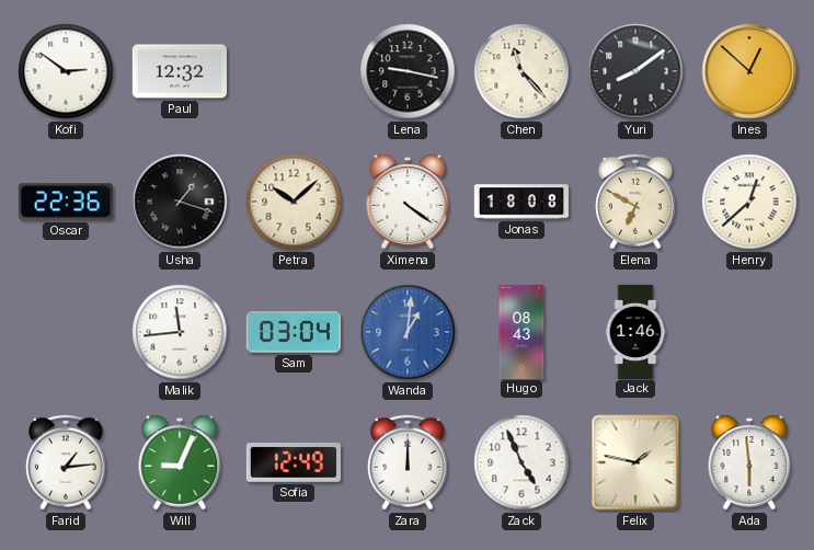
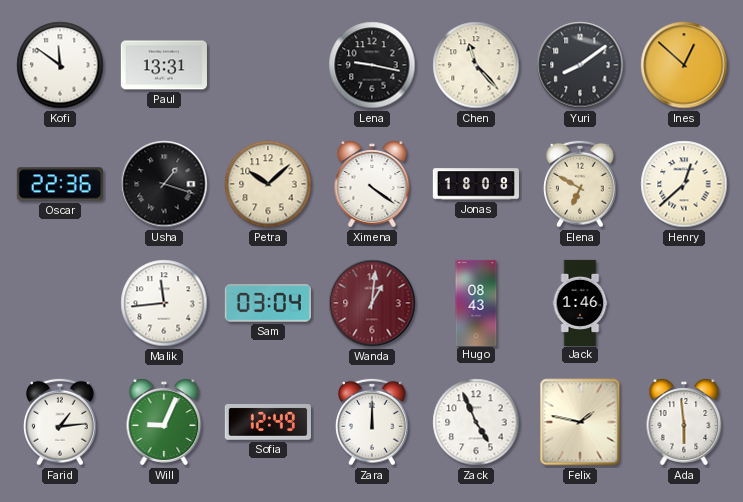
Kofi: 2:51 -> 11:51
Paul: 12:32 -> 13:31
Wanda dial: blue -> burgundy
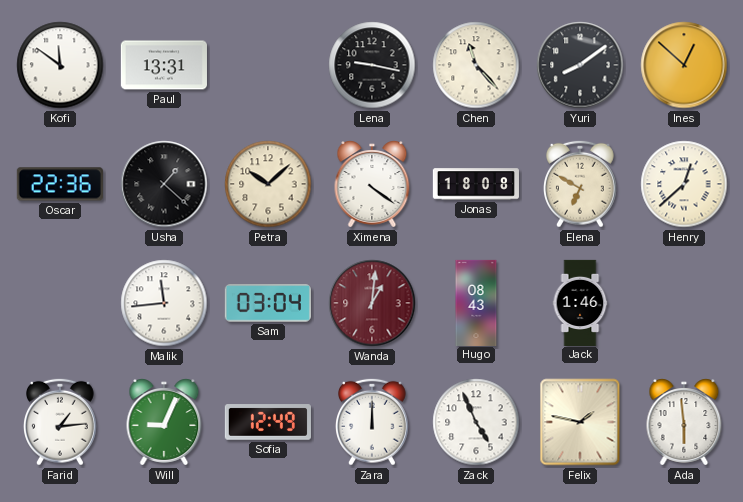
Usha: 1:18 -> 1:22
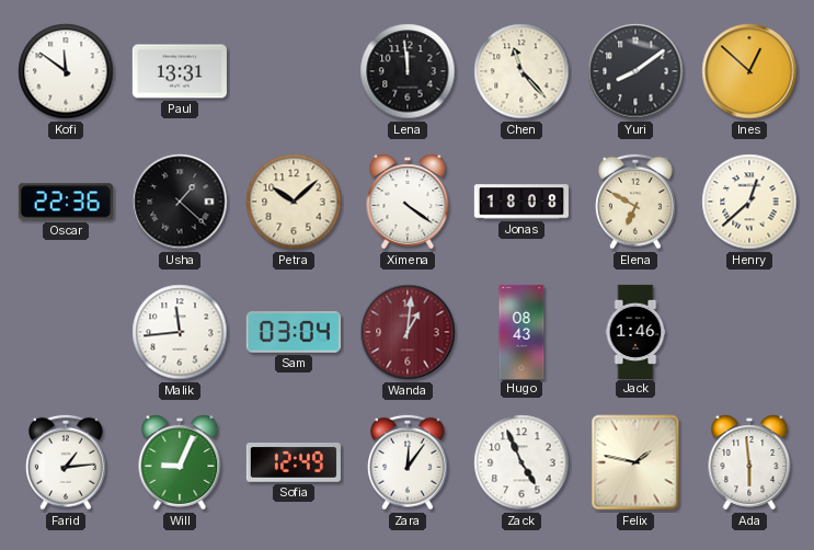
Lena: 9:17 -> 11:59
Zara: 12:00 -> 12:06
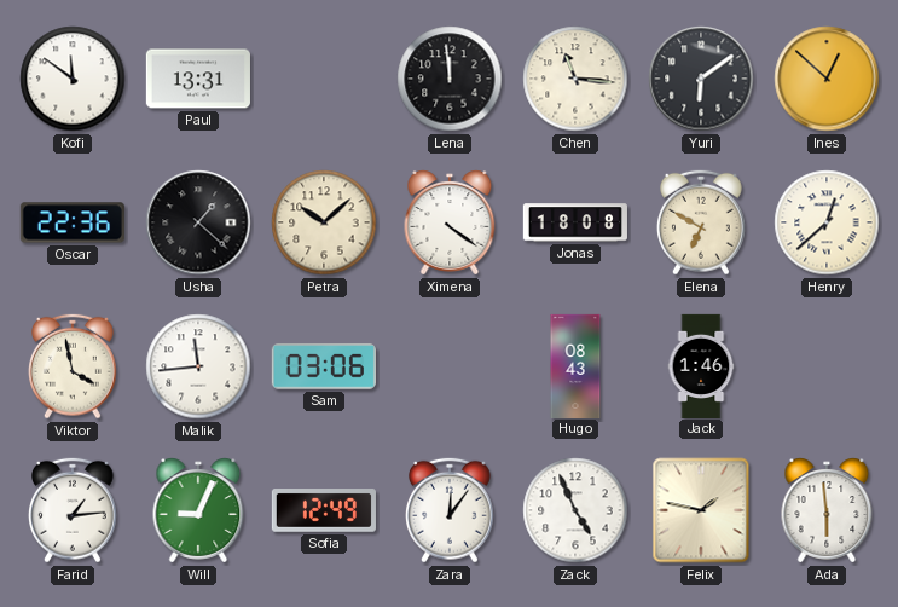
Chen: 11:23 -> 11:16
Yuri: 8:09 -> 6:09
Viktor: none -> 3:58
Sam: 03:04 -> 03:06
Wanda: 1:01 -> none
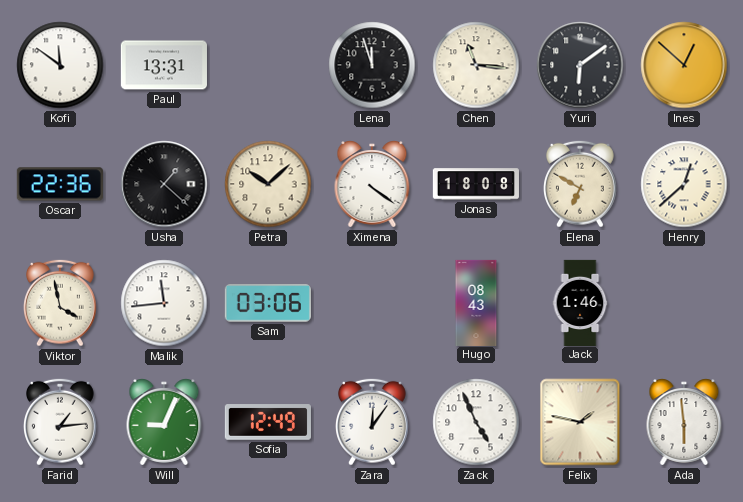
Lena: 11:59 -> 11:57
